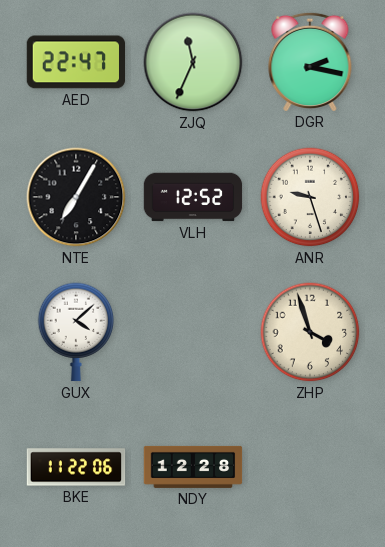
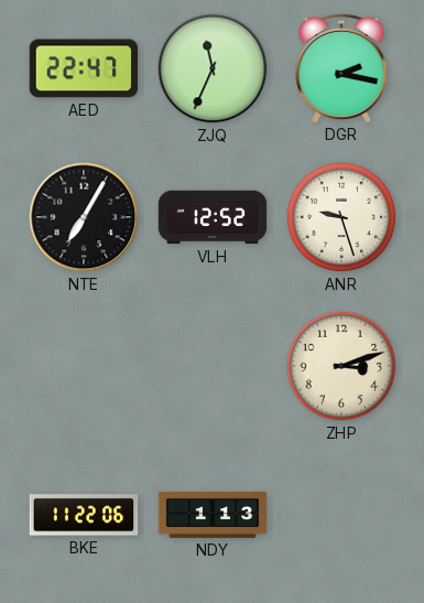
GUX: 4:08 -> none
ZHP: 3:57 -> 3:12
NDY: 12:28 -> 1:13
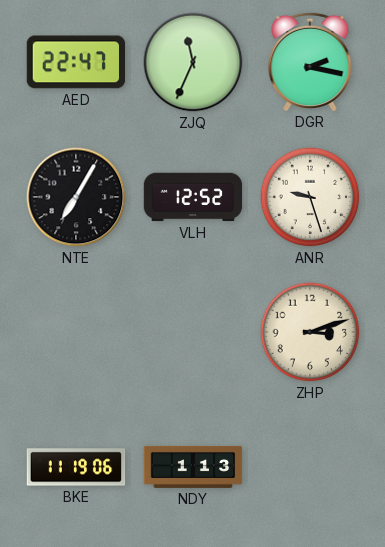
BKE: 11:22 -> 11:19
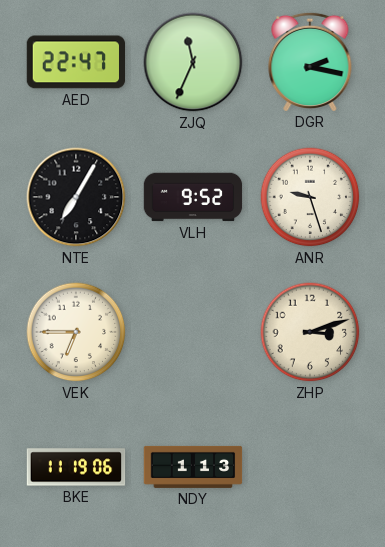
VLH: 12:52 -> 9:52
VEK: none -> 6:45
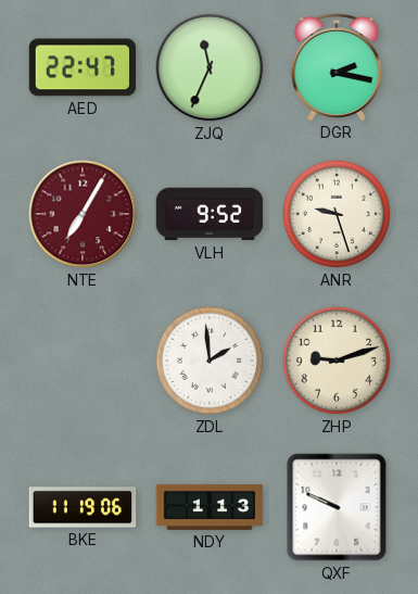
NTE dial: black -> burgundy
VEK: 6:45 -> none
ZDL: none -> 1:59
ZHP: 3:12 -> 9:12
QXF: none -> 9:49
